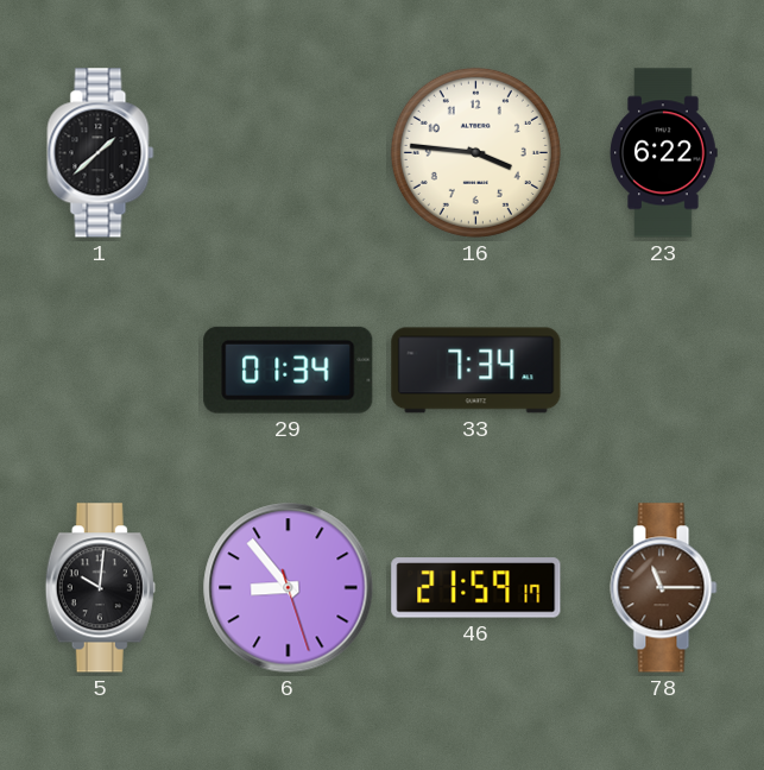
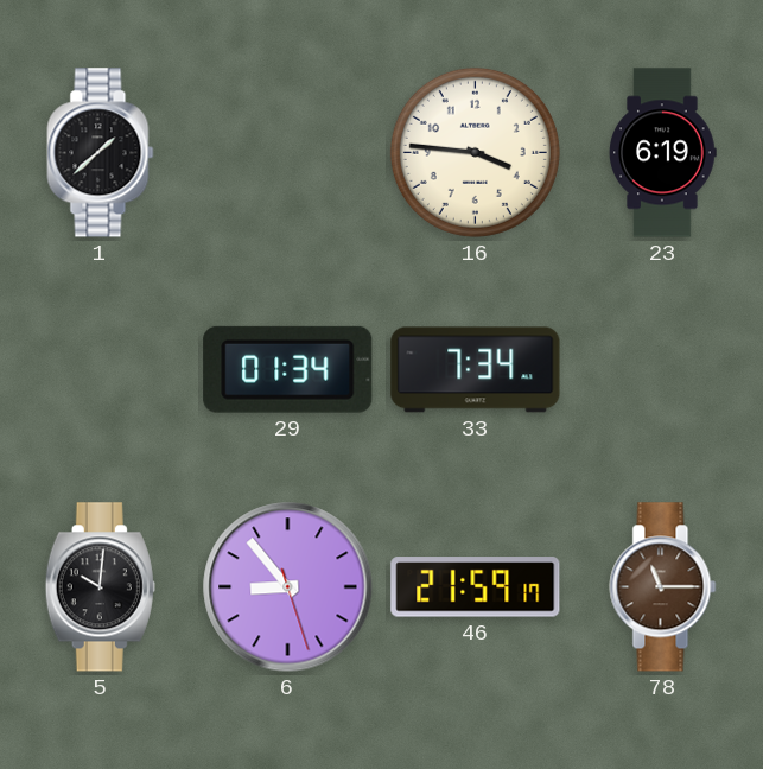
23: 6:22 -> 6:19
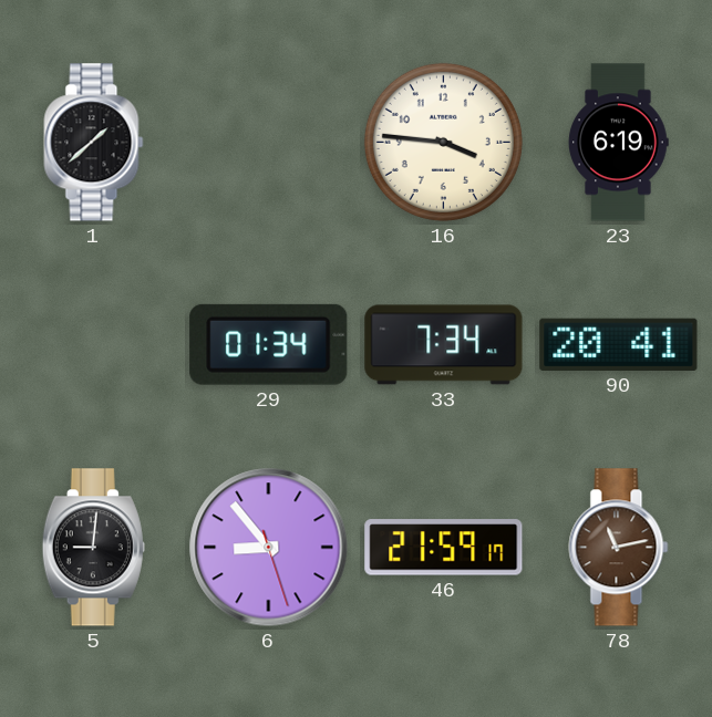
90: none -> 20:41
5: 10:01 -> 9:01
78: 11:15 -> 11:13
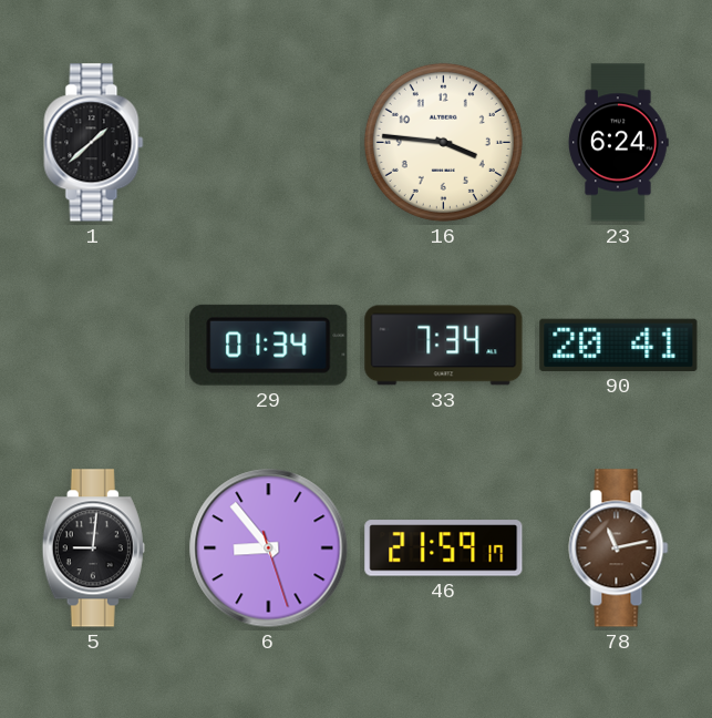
23: 6:19 -> 6:24
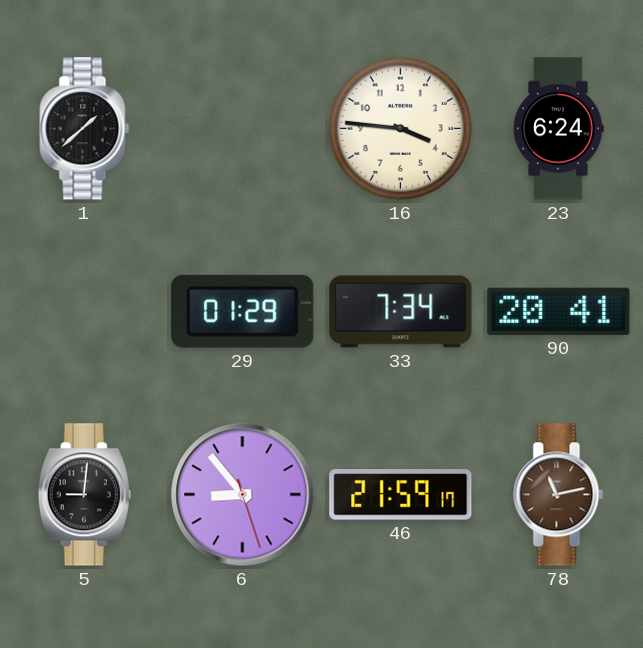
29: 01:34 -> 01:29
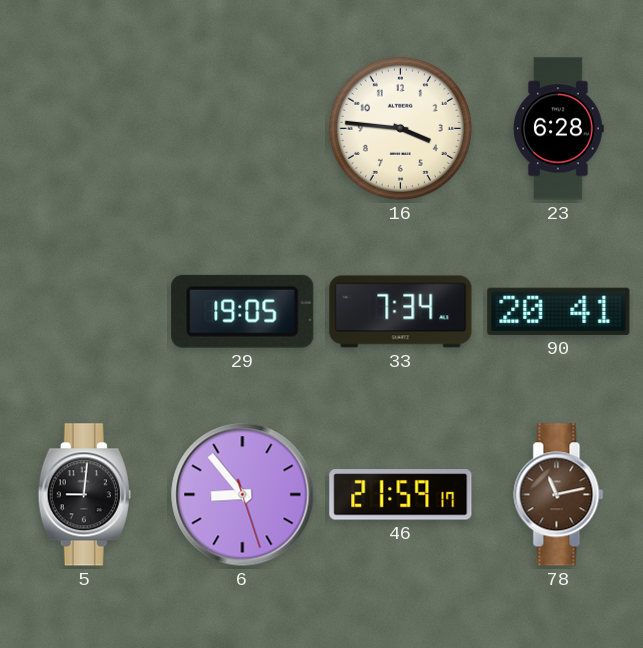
1: 1:38 -> none
23: 6:24 -> 6:28
29: 01:29 -> 19:05
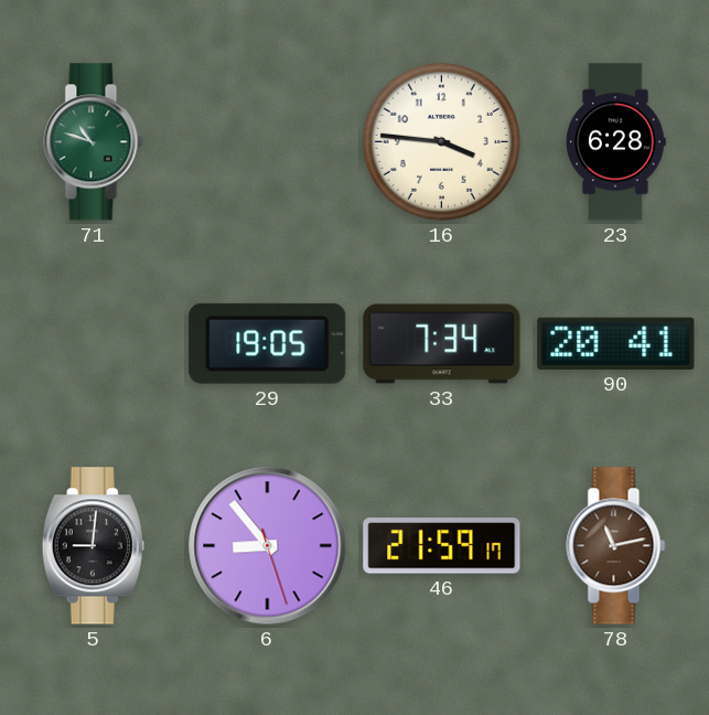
71: none -> 10:48
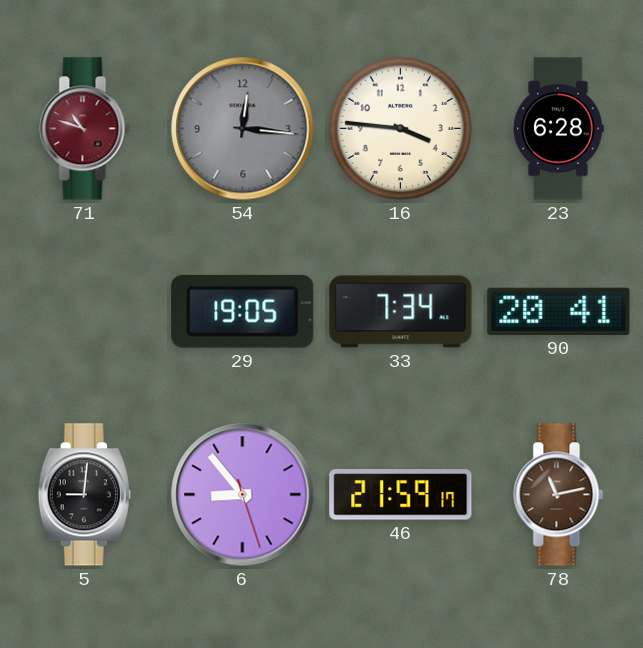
71 dial: green -> burgundy
54: none -> 12:16
